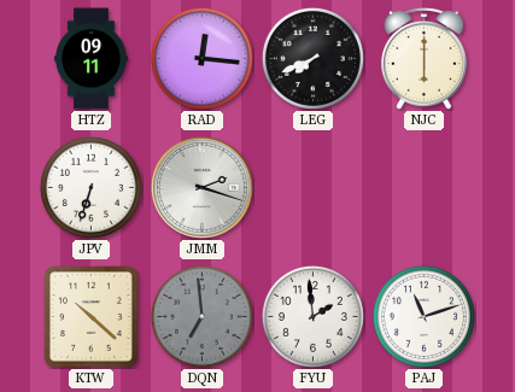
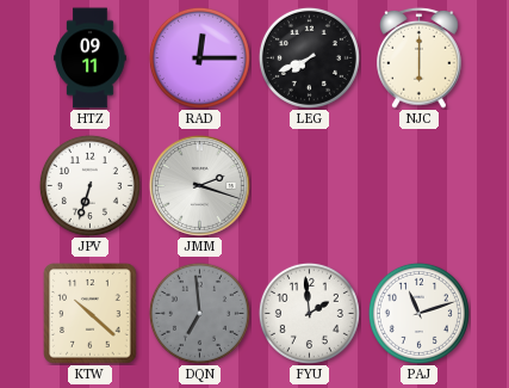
RAD: 12:16 -> 12:15
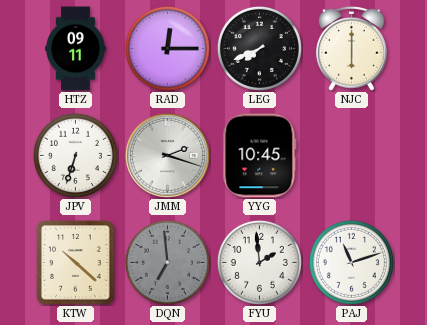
YYG: none -> 10:45
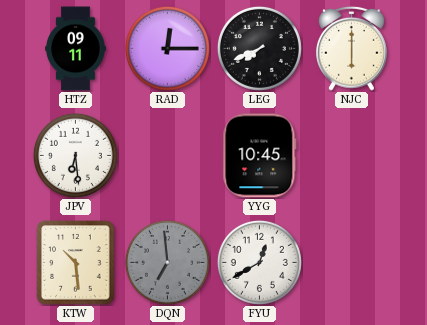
JPV: 6:33 -> 6:29
JMM: 2:18 -> none
KTW: 10:22 -> 10:29
FYU: 1:59 -> 12:40
PAJ: 11:12 -> none
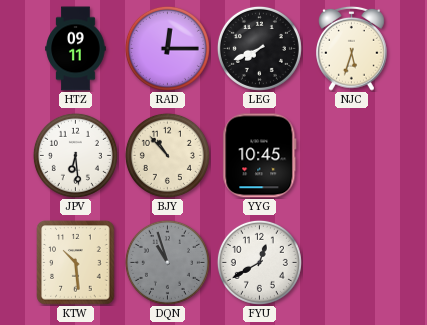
NJC: 6:00 -> 5:33
BJY: none -> 10:53
DQN: 6:59 -> 10:57
